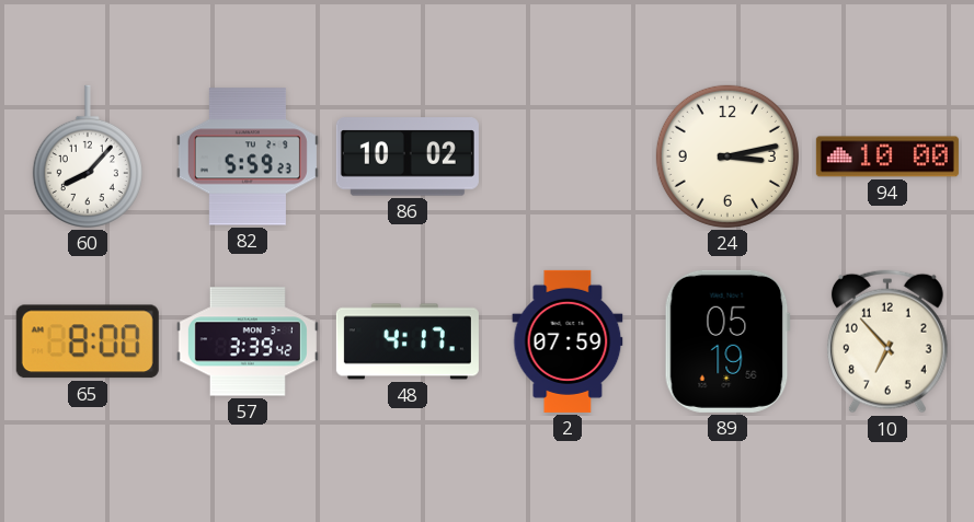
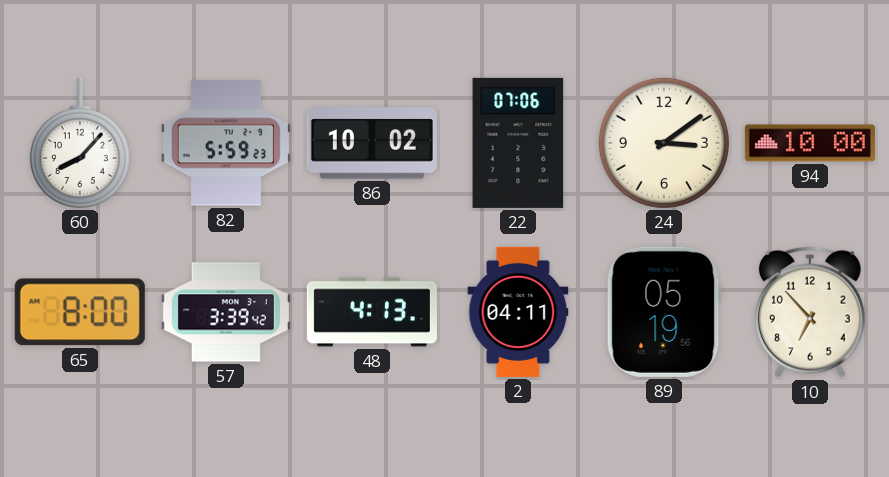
22: none -> 07:06
24: 3:13 -> 3:09
48: 4:17 -> 4:13
2: 07:59 -> 04:11
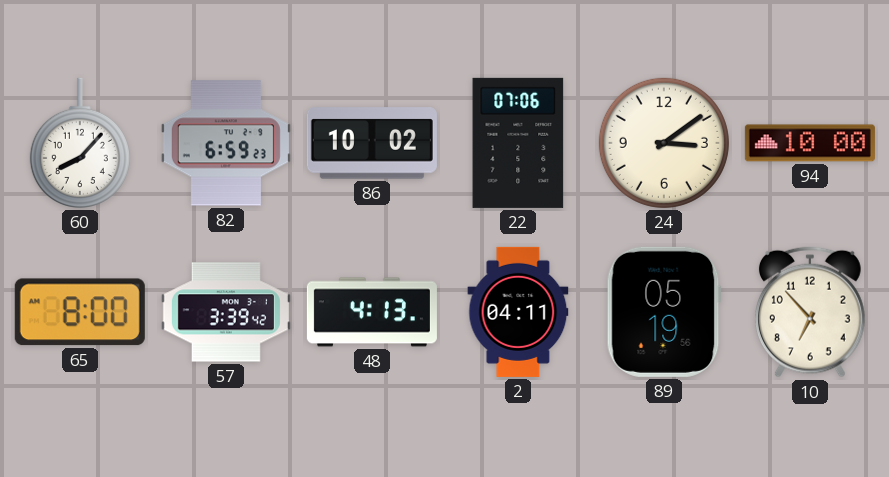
82: 5:59 -> 6:59
